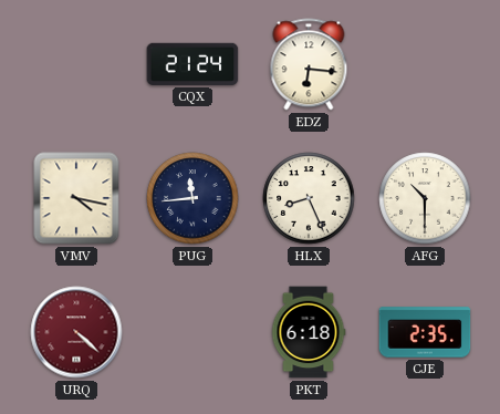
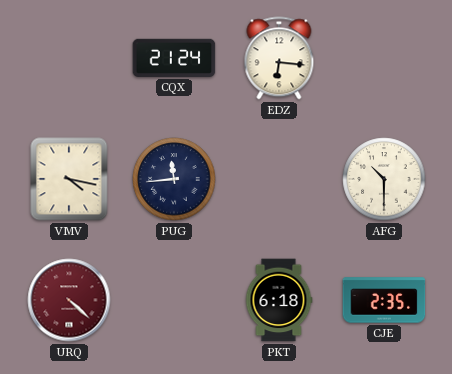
HLX: 8:26 -> none
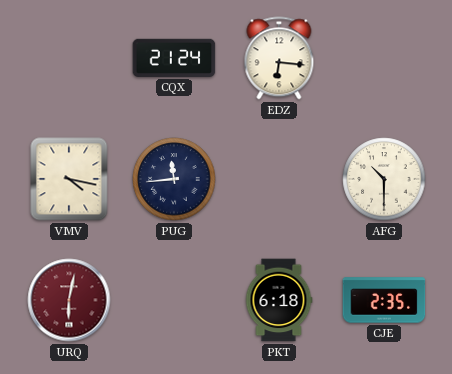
URQ: 4:22 -> 6:02
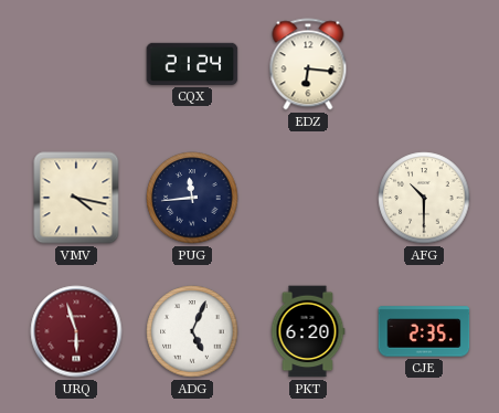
URQ: 6:02 -> 5:57
ADG: none -> 5:04
PKT: 6:18 -> 6:20
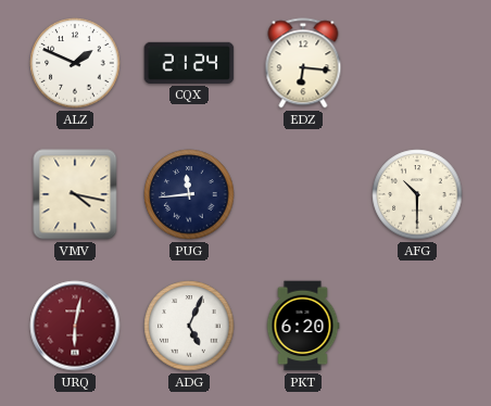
ALZ: none -> 1:49
URQ: 5:57 -> 6:02
CJE: 2:35 -> none
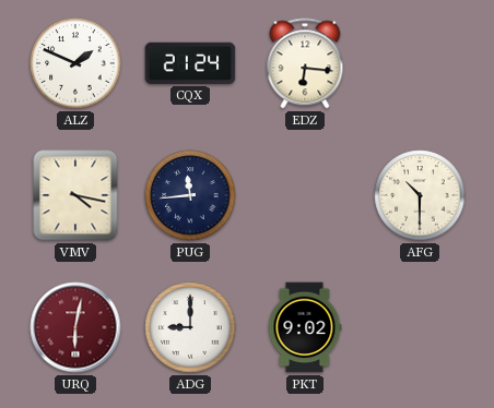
ADG: 5:04 -> 9:00
PKT: 6:20 -> 9:02
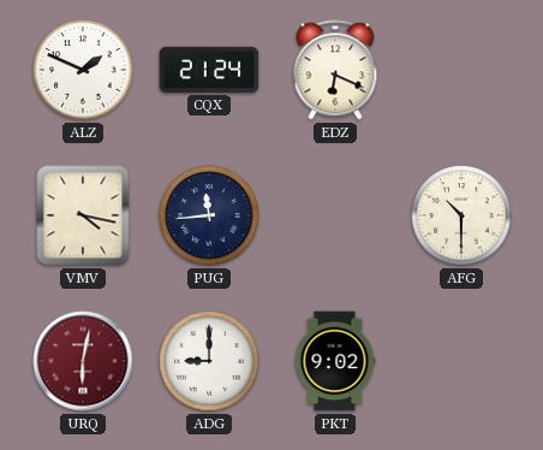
EDZ: 6:16 -> 6:19
